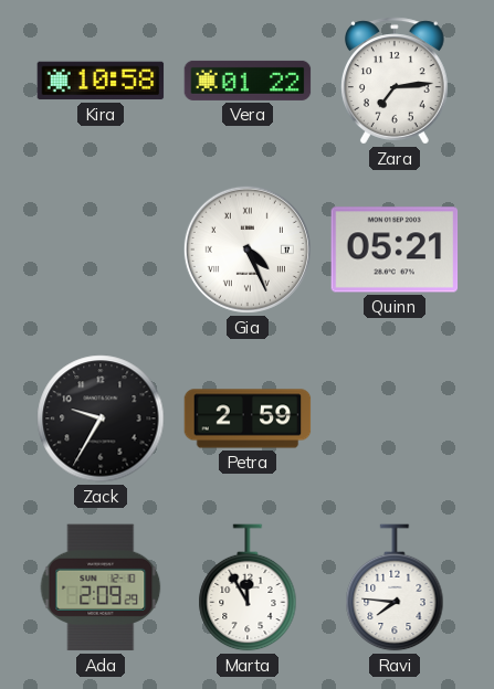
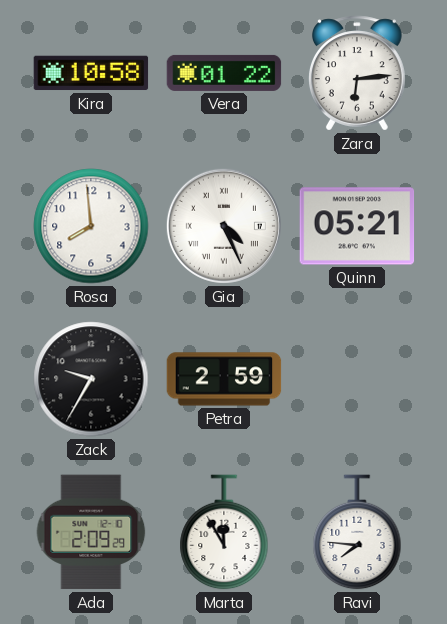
Zara: 7:14 -> 6:14
Rosa: none -> 7:59
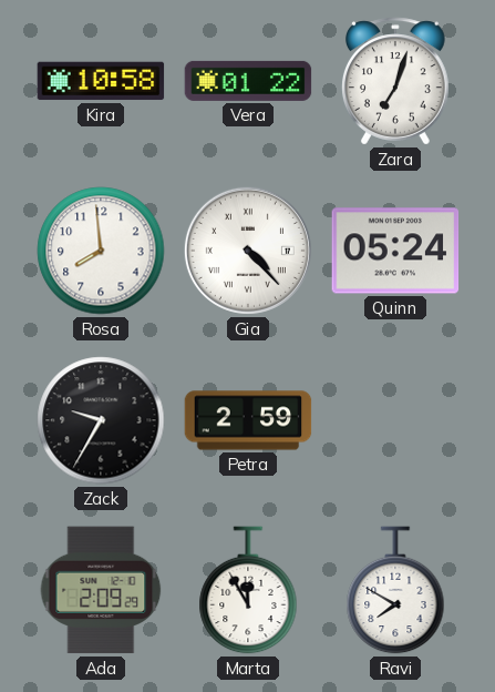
Zara: 6:14 -> 7:03
Gia: 4:26 -> 4:23
Quinn: 05:21 -> 05:24
Ravi: 7:46 -> 7:50
